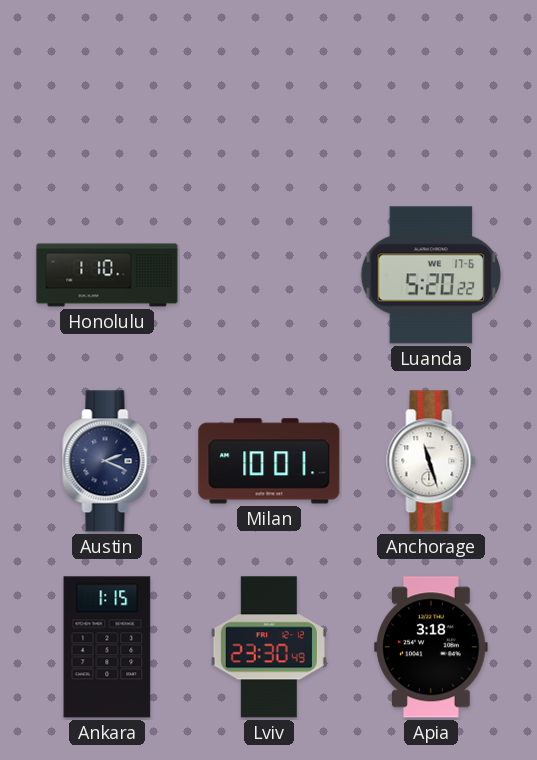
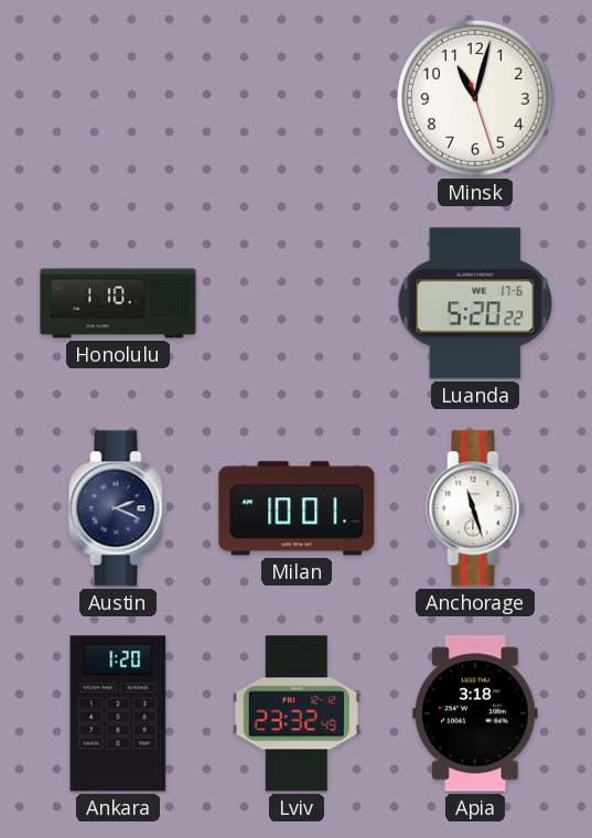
Minsk: none -> 11:02
Ankara: 1:15 -> 1:20
Lviv: 23:30 -> 23:32
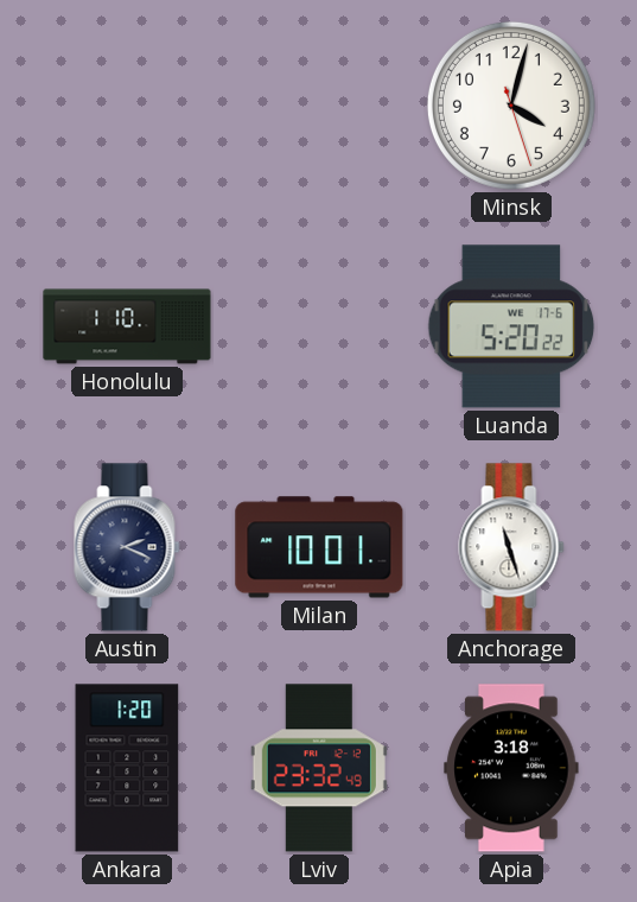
Minsk: 11:02 -> 4:02
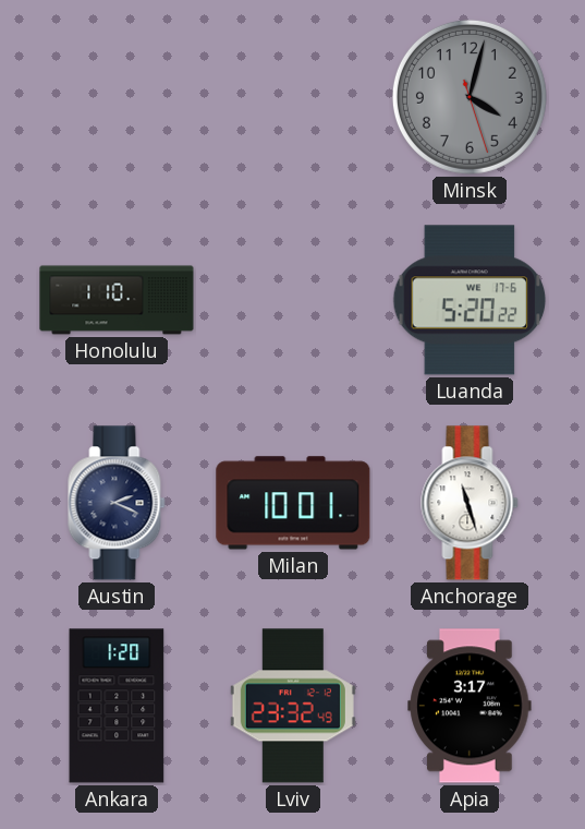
Minsk dial: white -> grey
Apia: 3:18 -> 3:17
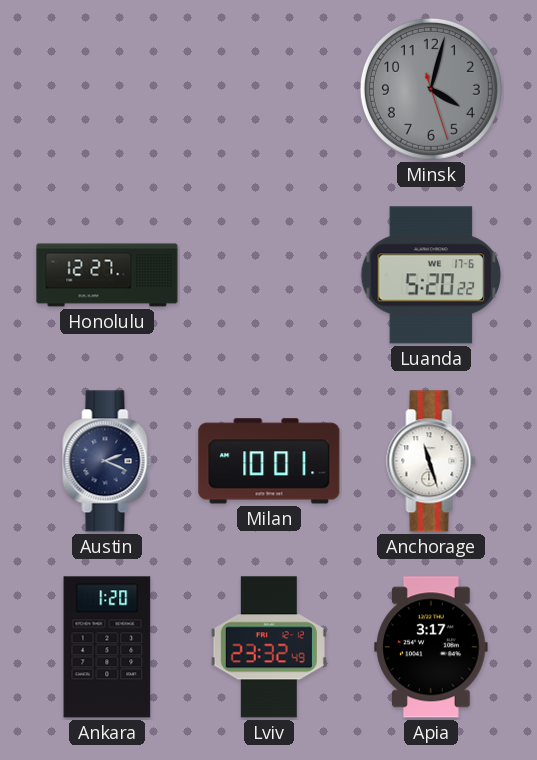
Honolulu: 1:10 -> 12:27
